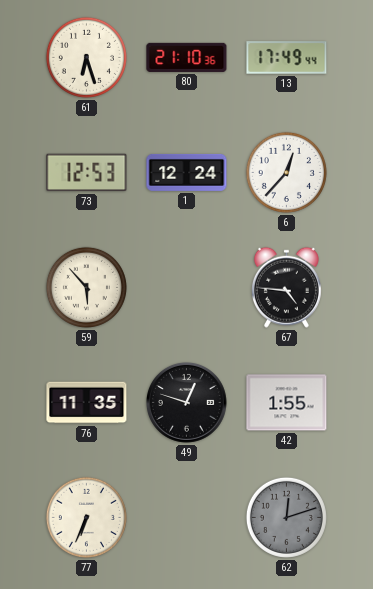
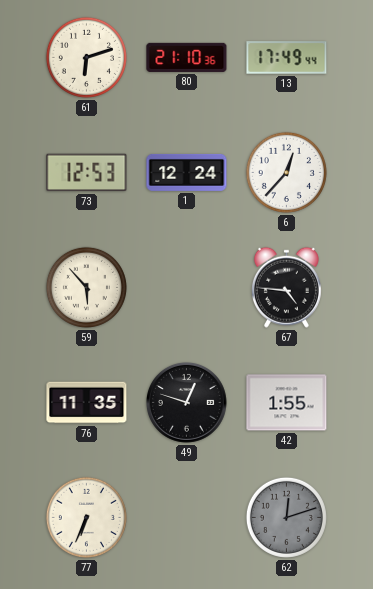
61: 6:27 -> 6:12
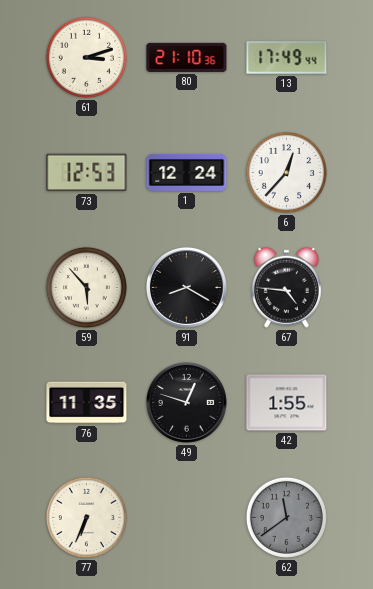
61: 6:12 -> 3:12
91: none -> 8:20
62: 12:12 -> 11:39
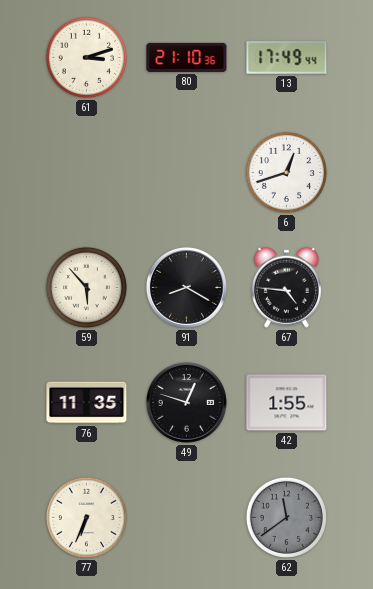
73: 12:53 -> none
1: 12:24 -> none
6: 12:37 -> 12:42
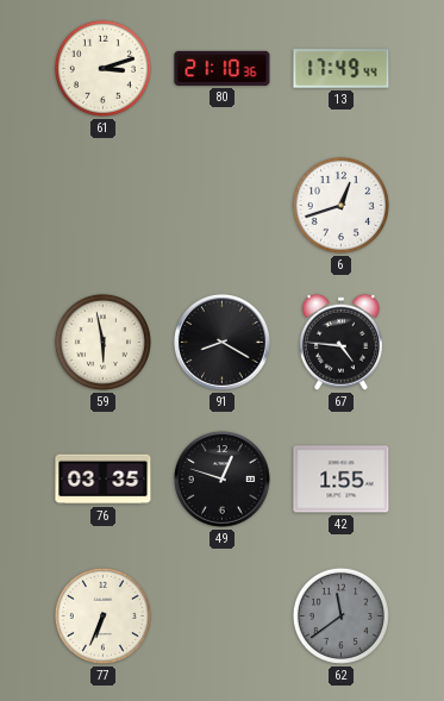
59: 5:53 -> 5:58
76: 11:35 -> 03:35
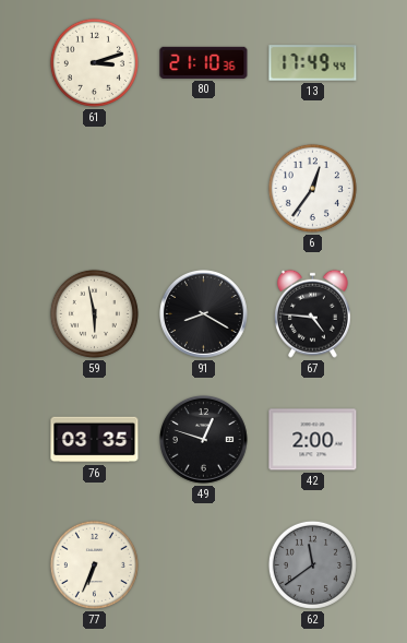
6: 12:42 -> 12:36
42: 1:55 -> 2:00
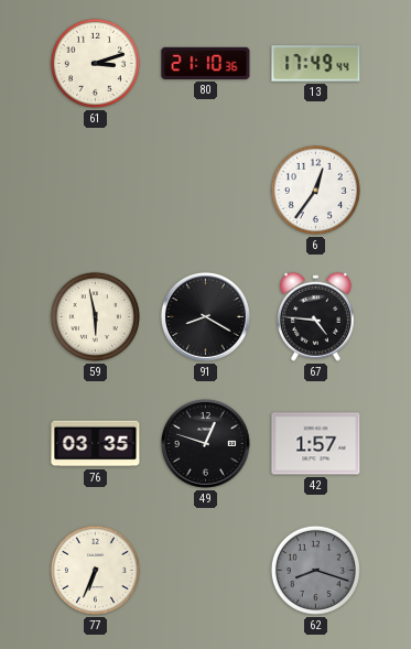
42: 2:00 -> 1:57
62: 11:39 -> 8:18
